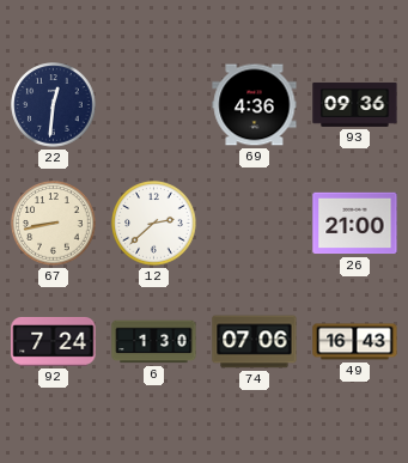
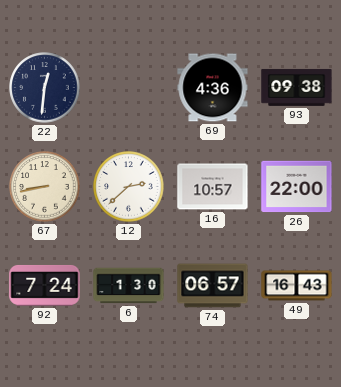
93: 09:36 -> 09:38
16: none -> 10:57
26: 21:00 -> 22:00
74: 07:06 -> 06:57
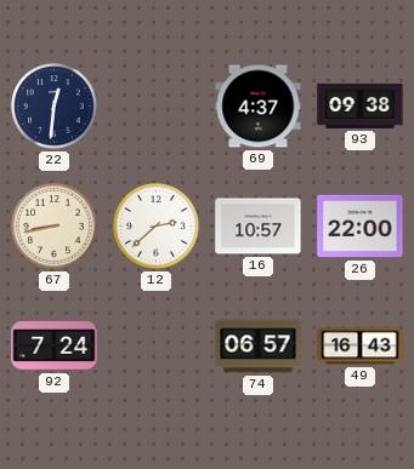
69: 4:36 -> 4:37
6: 1:30 -> none
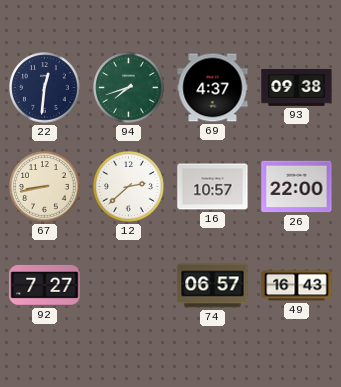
94: none -> 7:42
92: 7:24 -> 7:27
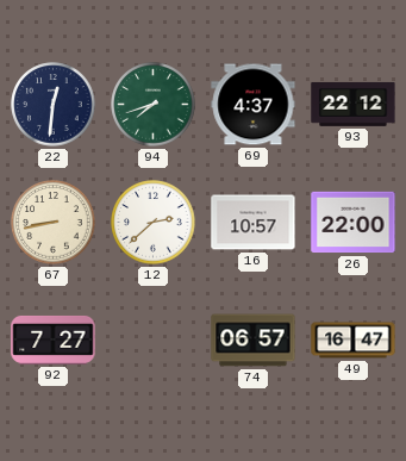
93: 09:38 -> 22:12
49: 16:43 -> 16:47
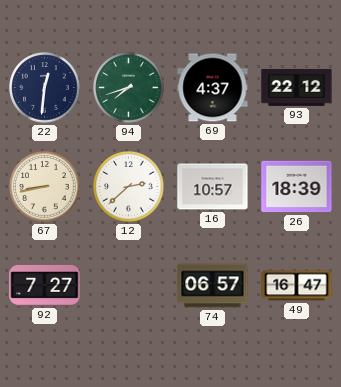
26: 22:00 -> 18:39
